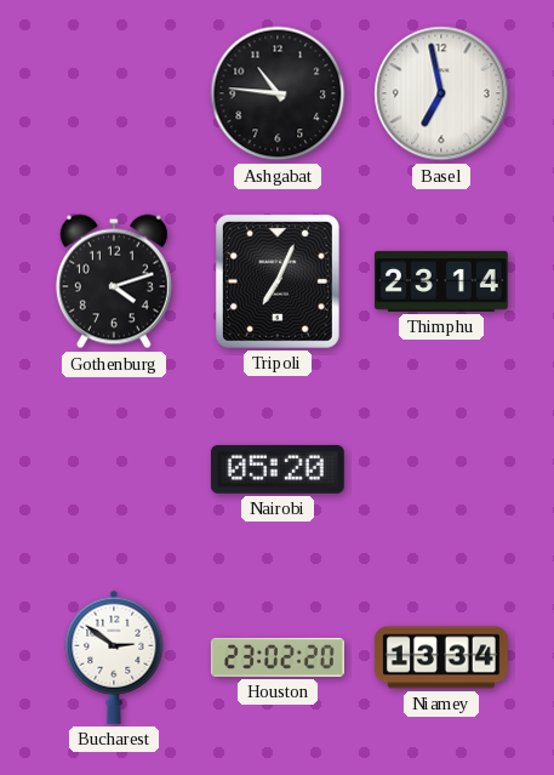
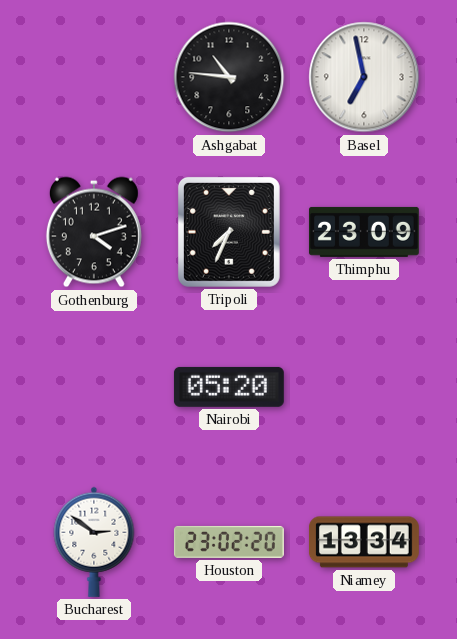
Tripoli: 7:04 -> 7:34
Thimphu: 23:14 -> 23:09
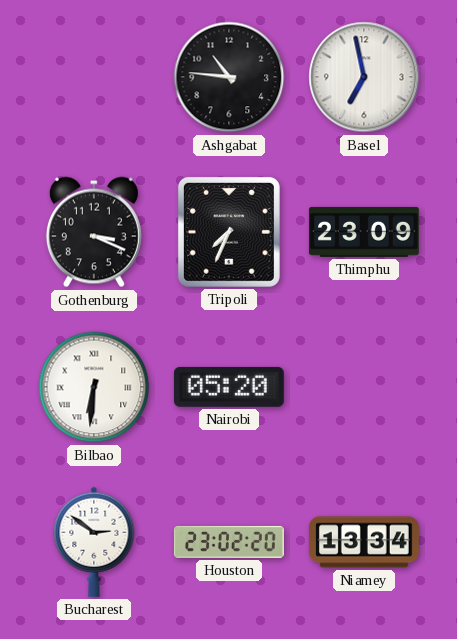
Gothenburg: 4:12 -> 3:19
Bilbao: none -> 6:31
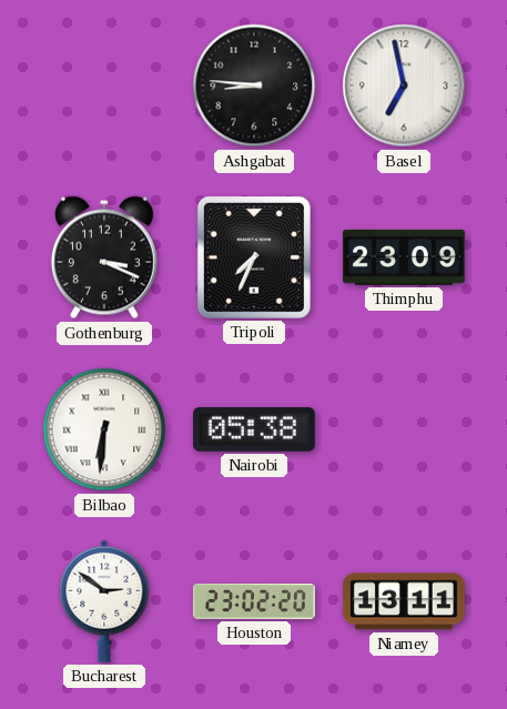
Ashgabat: 10:46 -> 8:46
Nairobi: 05:20 -> 05:38
Niamey: 13:34 -> 13:11
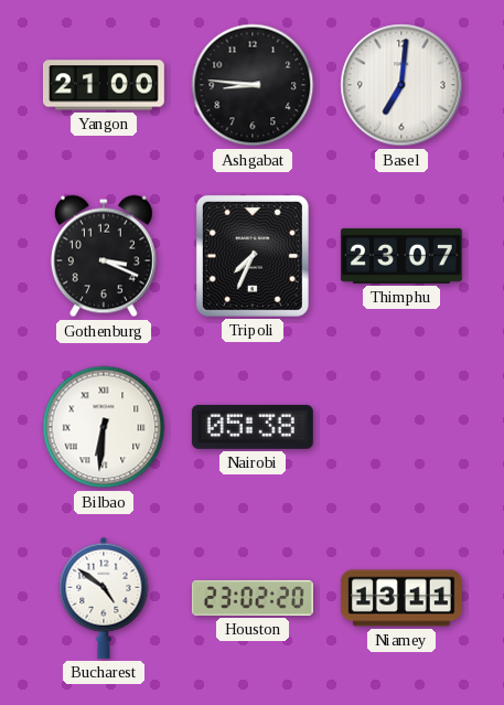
Yangon: none -> 21:00
Basel: 6:58 -> 7:01
Thimphu: 23:09 -> 23:07
Bucharest: 2:51 -> 4:51
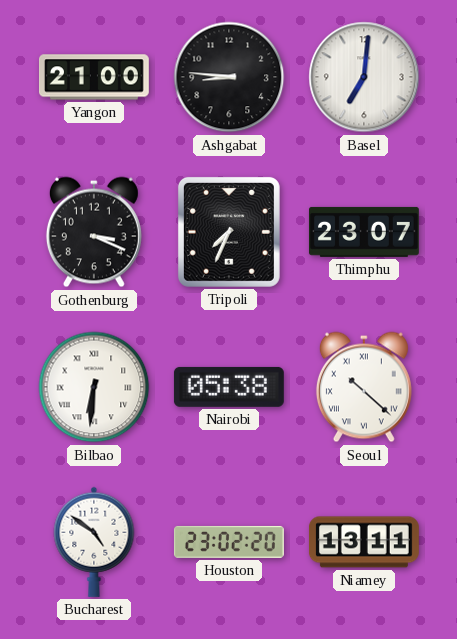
Seoul: none -> 10:22
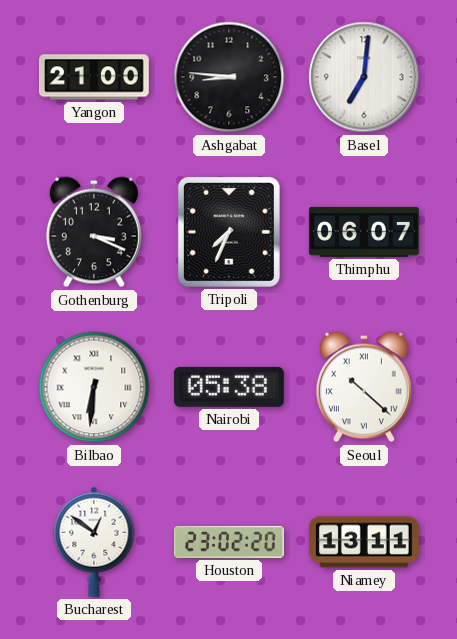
Thimphu: 23:07 -> 06:07
Bucharest: 4:51 -> 12:51
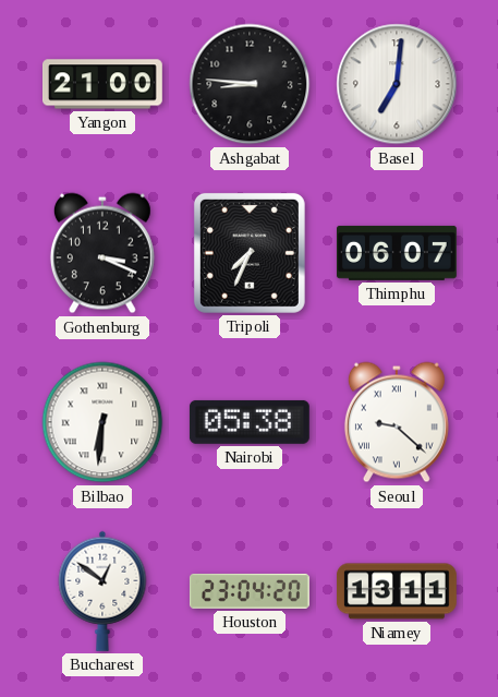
Seoul: 10:22 -> 9:22
Houston: 23:02 -> 23:04
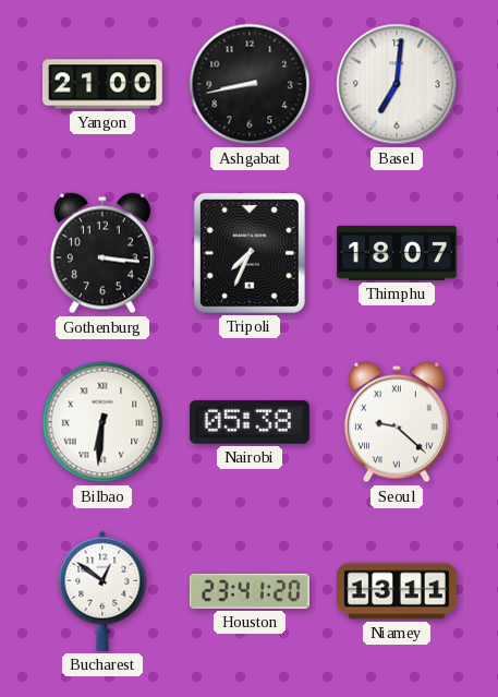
Ashgabat: 8:46 -> 8:43
Gothenburg: 3:19 -> 3:16
Thimphu: 06:07 -> 18:07
Houston: 23:04 -> 23:41
